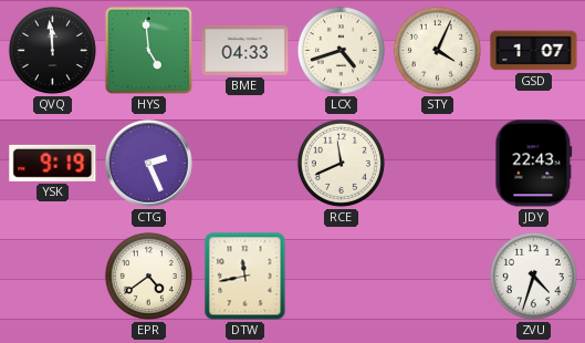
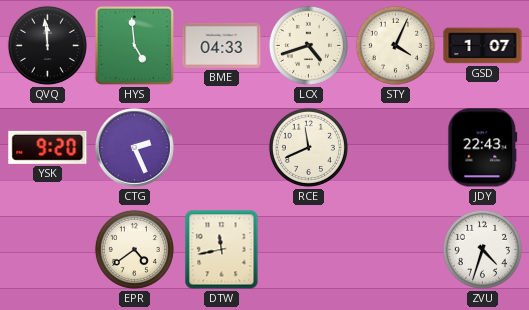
YSK: 9:19 -> 9:20
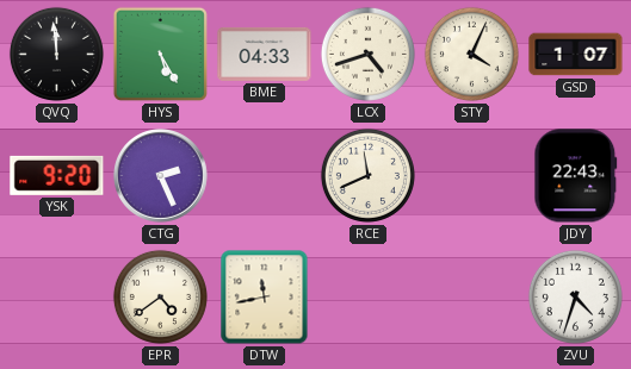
HYS: 4:59 -> 5:25
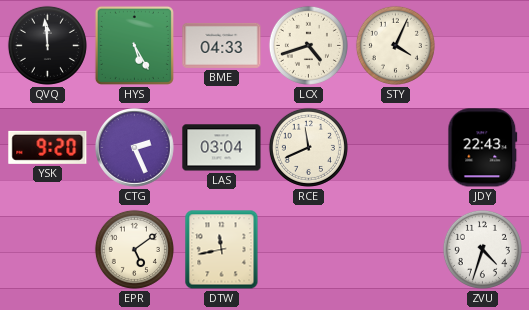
GSD: 1:07 -> none
LAS: none -> 03:04
EPR: 4:39 -> 5:09
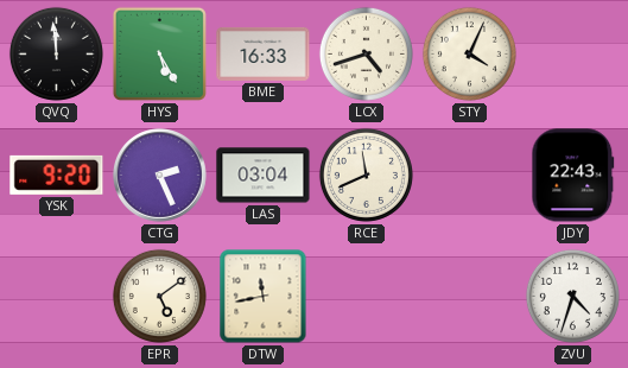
BME: 04:33 -> 16:33
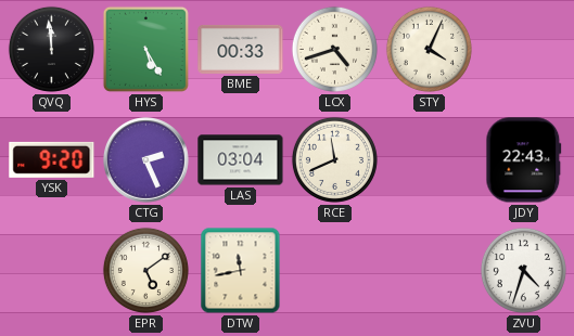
BME: 16:33 -> 00:33
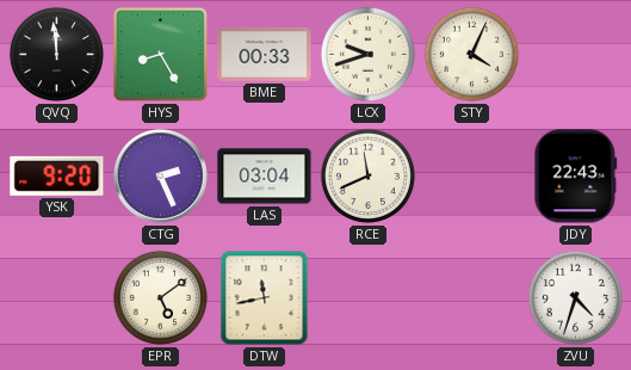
HYS: 5:25 -> 8:25
LCX: 4:42 -> 9:42
